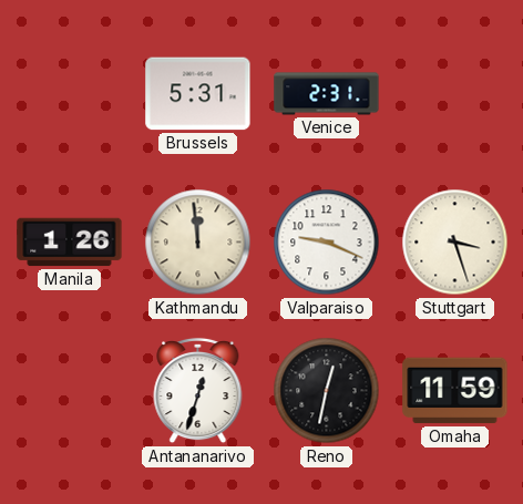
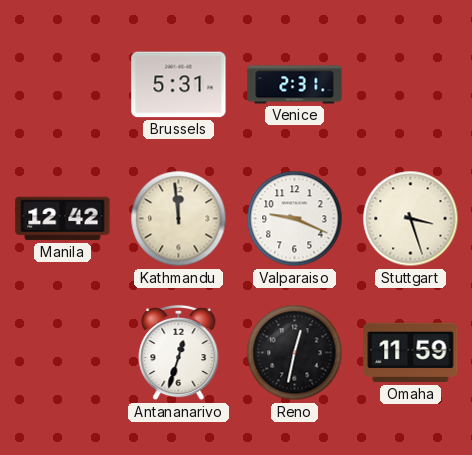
Manila: 1:26 -> 12:42
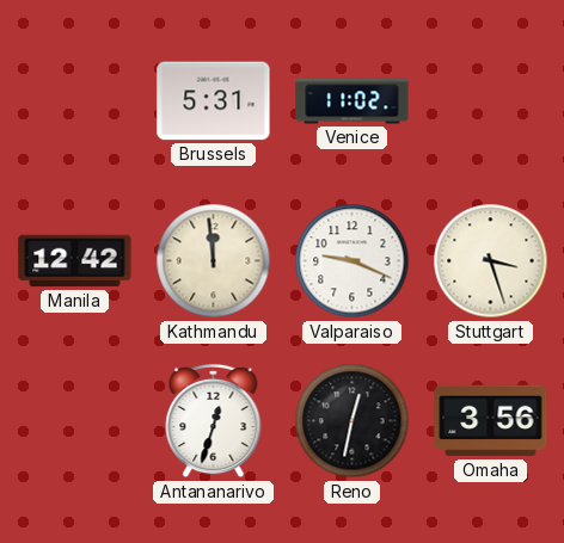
Venice: 2:31 -> 11:02
Omaha: 11:59 -> 3:56
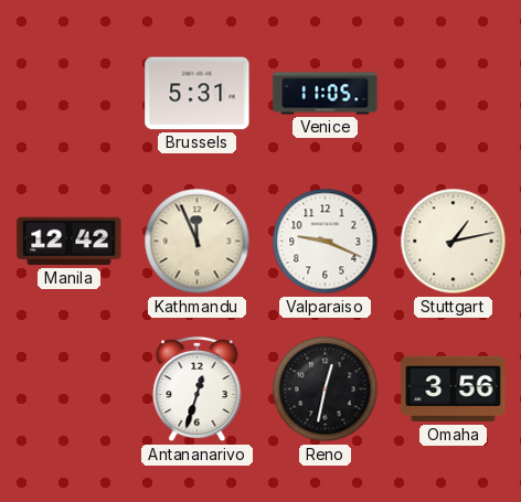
Venice: 11:02 -> 11:05
Kathmandu: 11:59 -> 11:56
Stuttgart: 3:27 -> 1:13
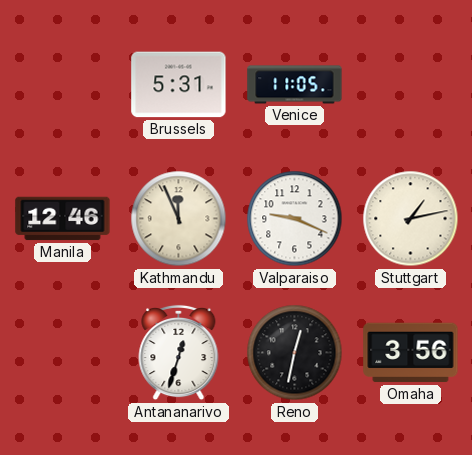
Manila: 12:42 -> 12:46
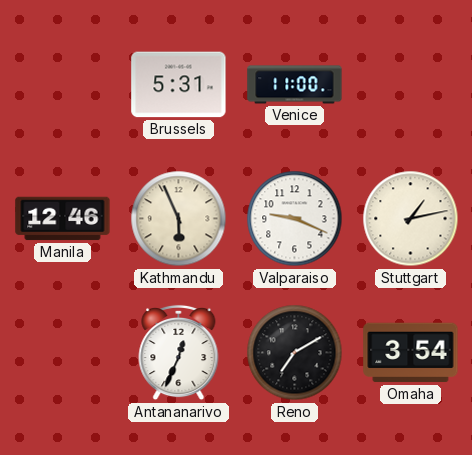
Venice: 11:05 -> 11:00
Kathmandu: 11:56 -> 5:56
Antananarivo: 12:33 -> 12:34
Reno: 12:32 -> 7:10
Omaha: 3:56 -> 3:54
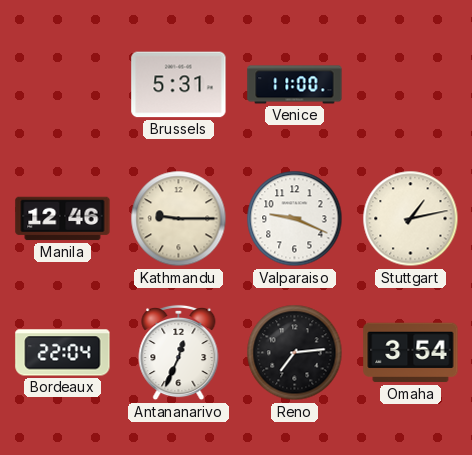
Kathmandu: 5:56 -> 9:15
Bordeaux: none -> 22:04
Reno: 7:10 -> 7:14
